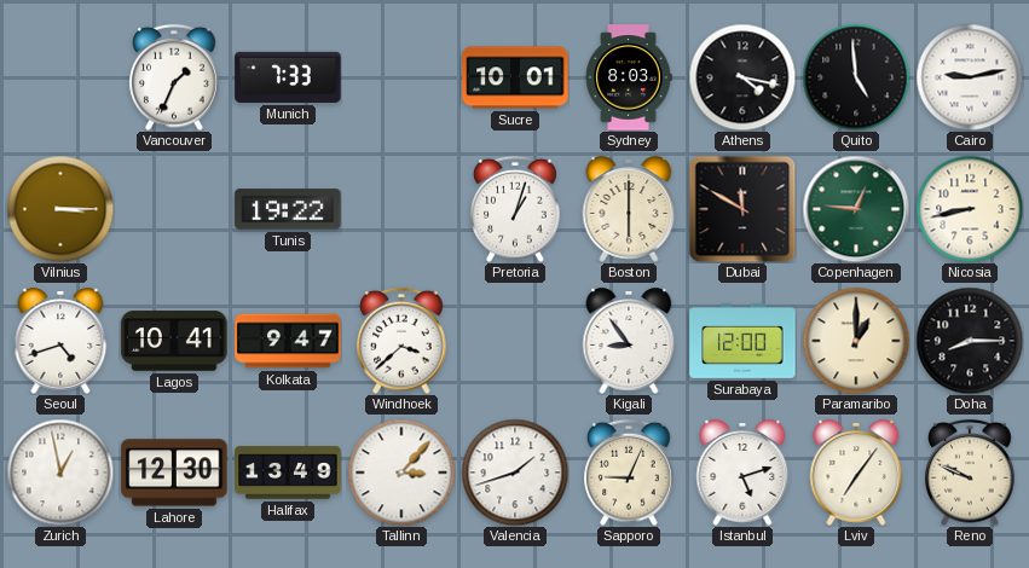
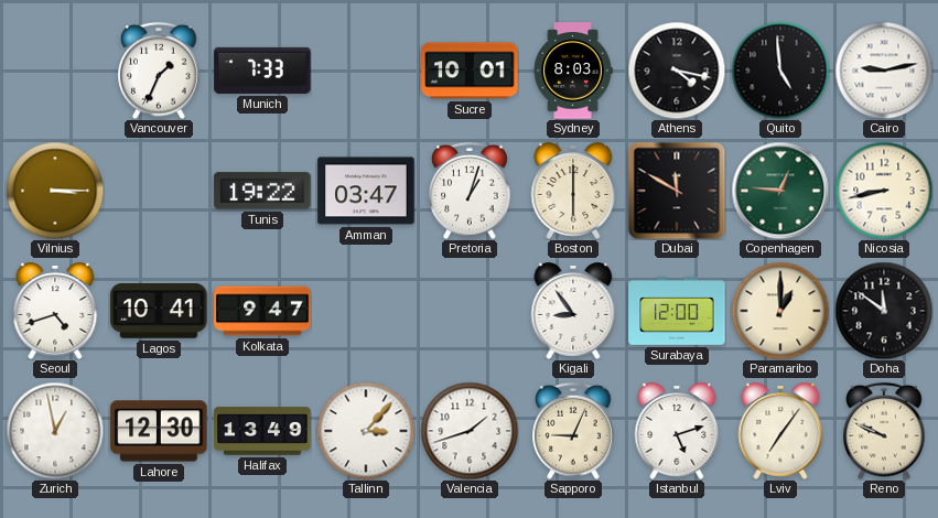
Amman: none -> 03:47
Windhoek: 3:38 -> none
Doha: 8:15 -> 11:51
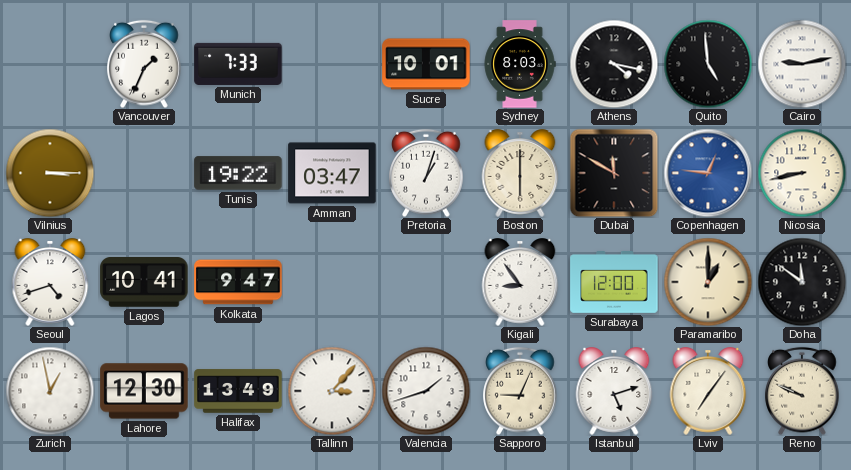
Copenhagen dial: green -> blue
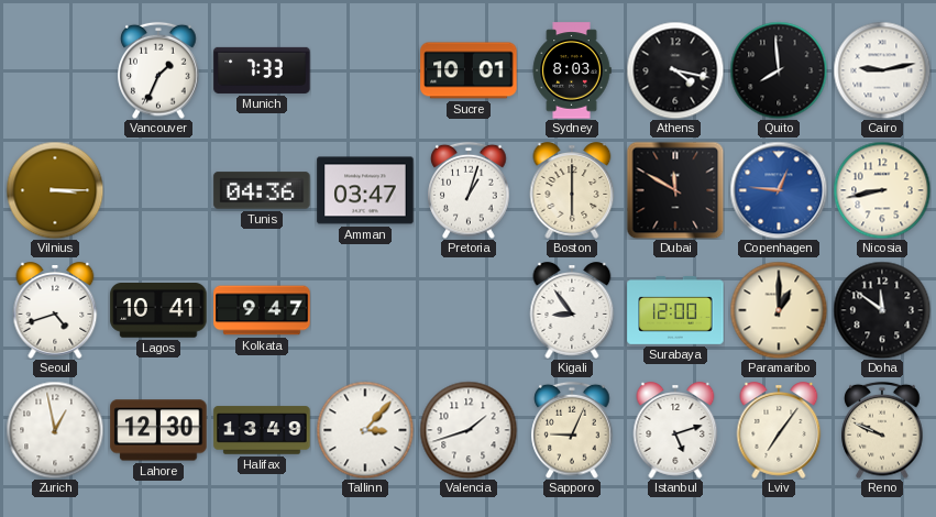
Quito: 4:59 -> 7:59
Tunis: 19:22 -> 04:36
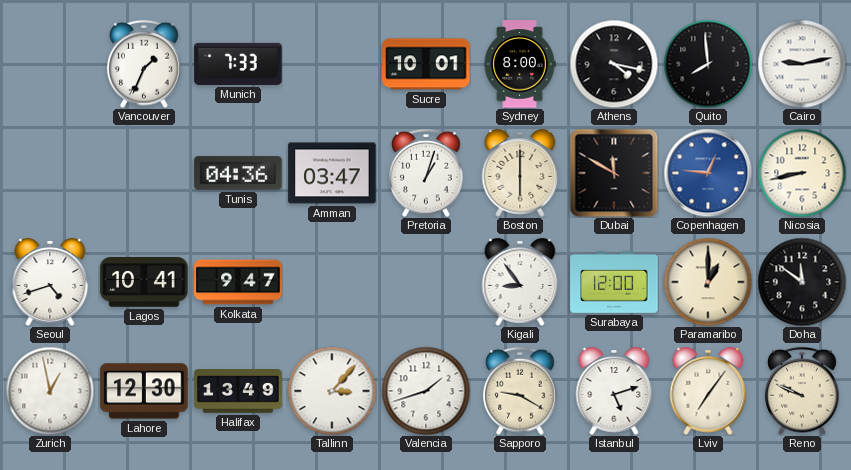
Sydney: 8:03 -> 8:00
Vilnius: 3:15 -> none
Sapporo: 9:04 -> 9:20
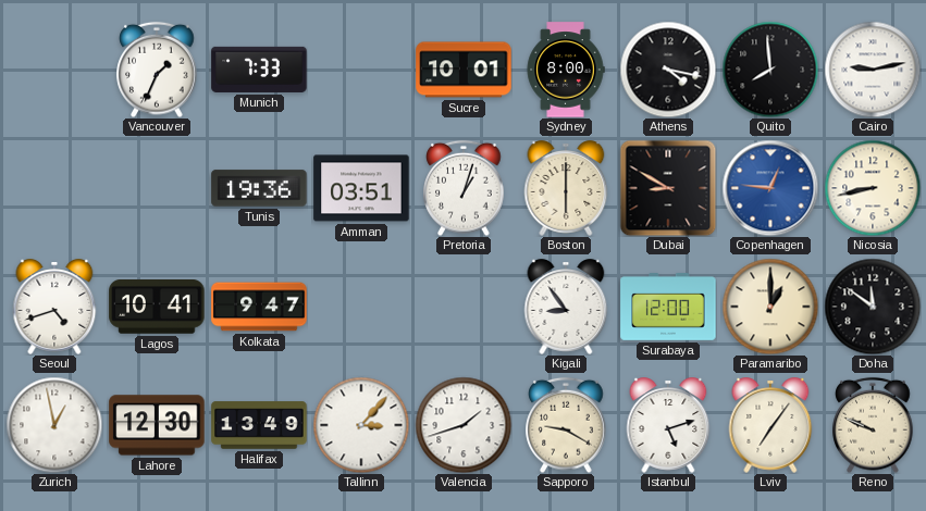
Tunis: 04:36 -> 19:36
Amman: 03:47 -> 03:51
Dubai: 11:50 -> 8:50
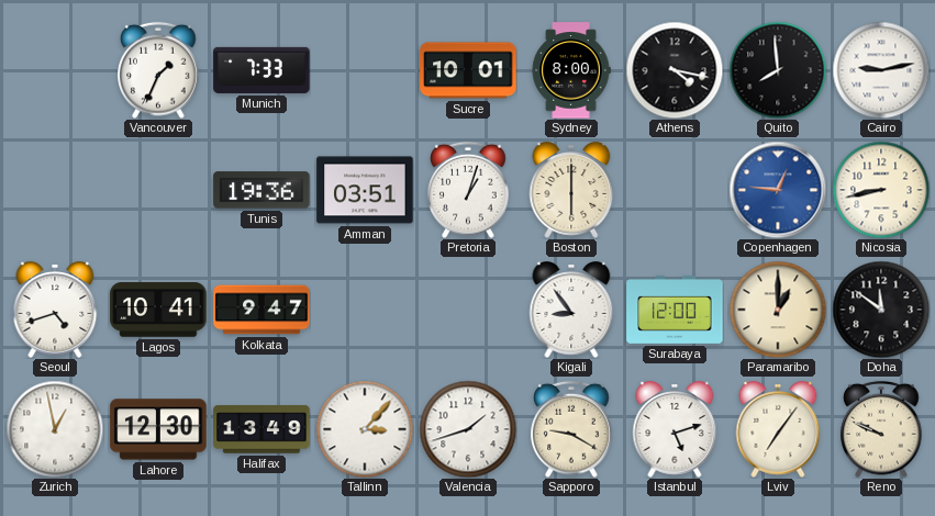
Dubai: 8:50 -> none
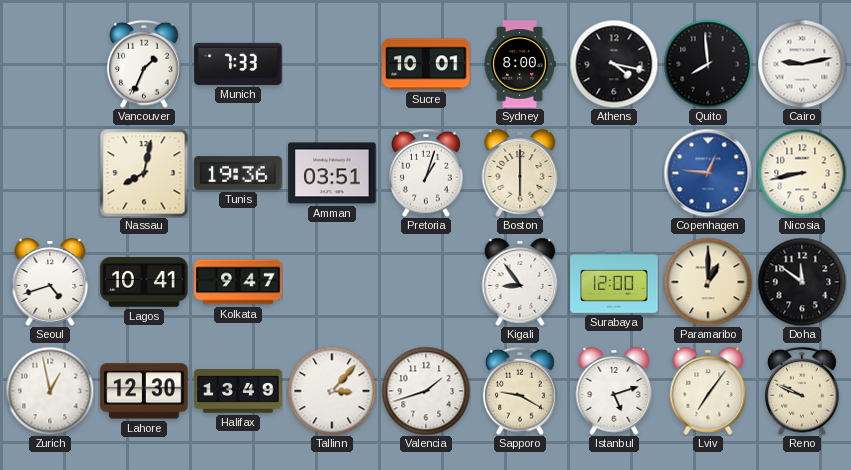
Nassau: none -> 8:02
